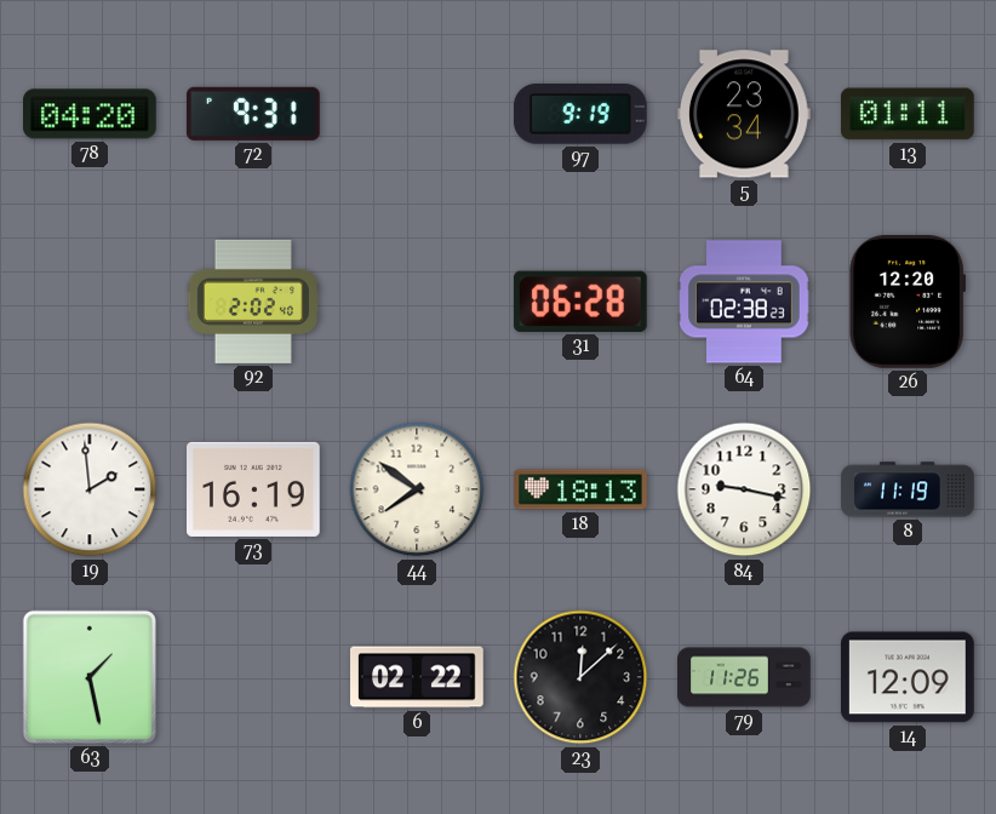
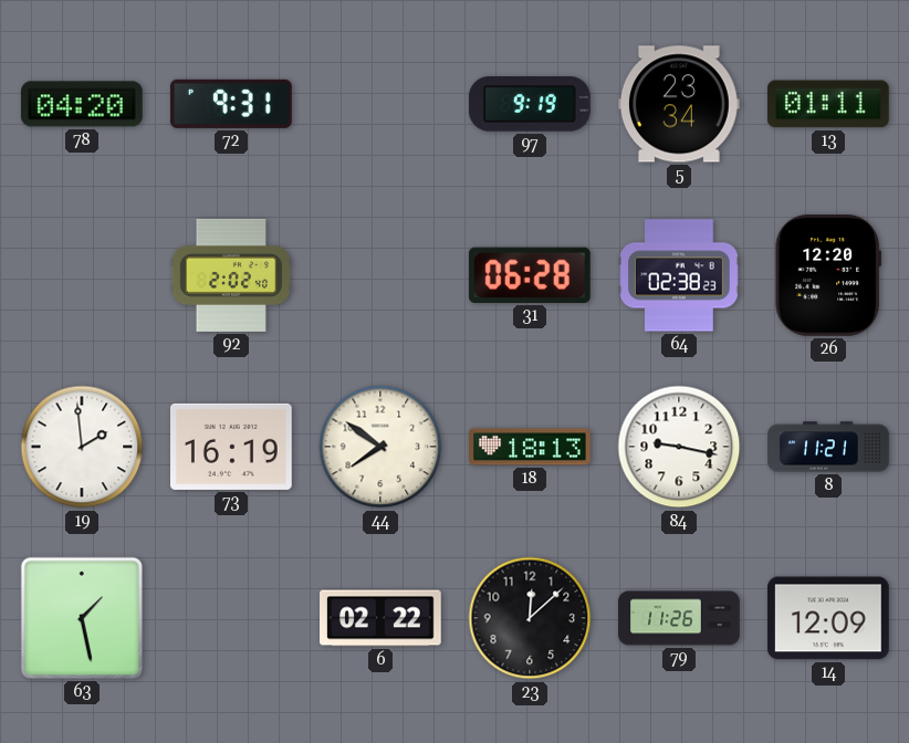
8: 11:19 -> 11:21
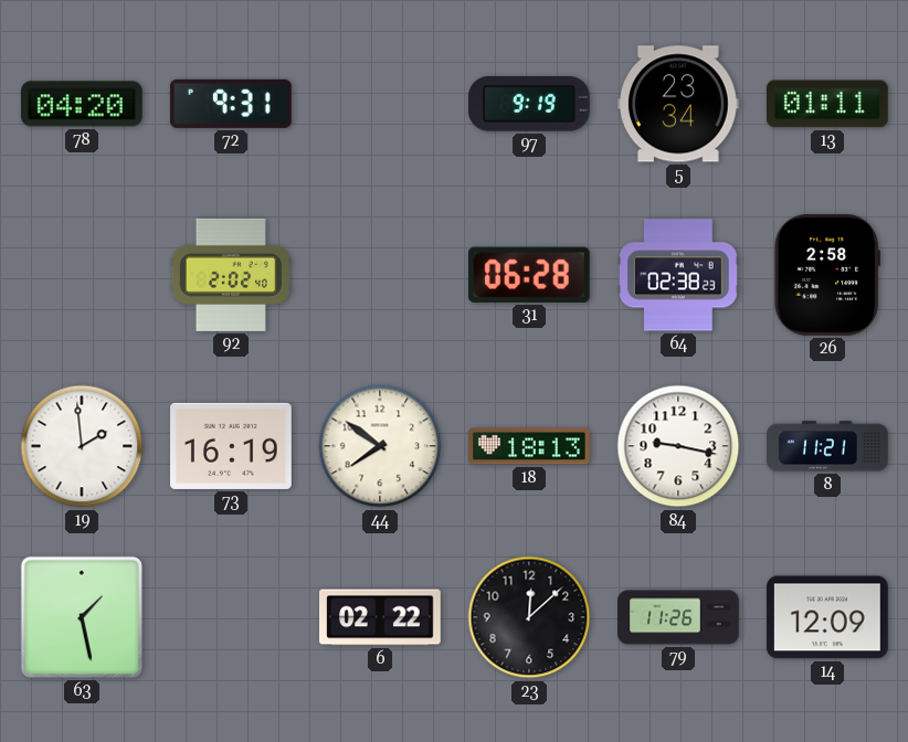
26: 12:20 -> 2:58
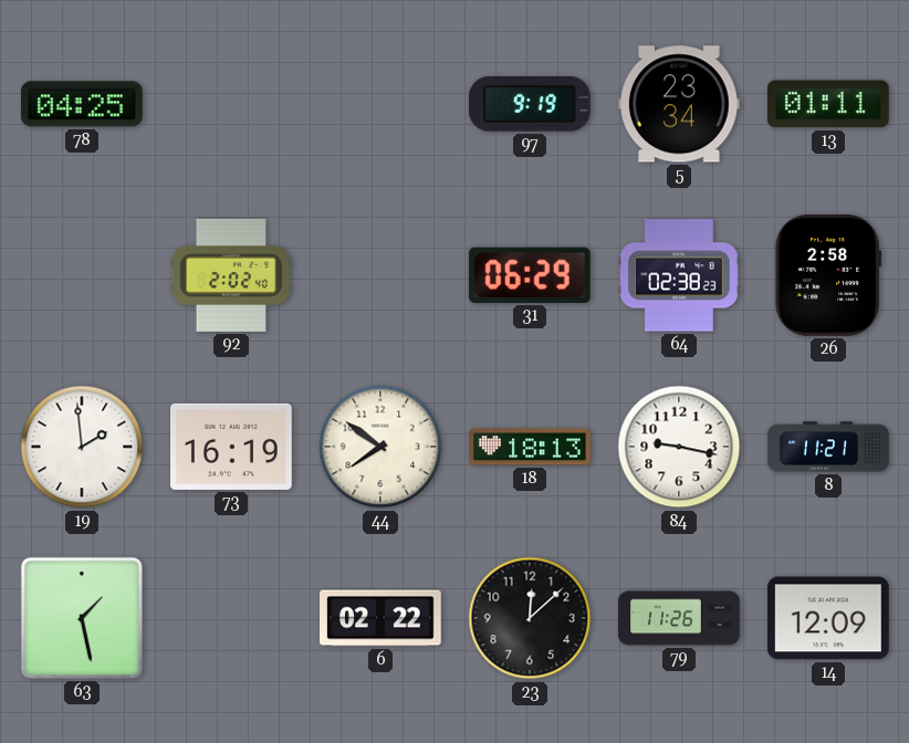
78: 04:20 -> 04:25
72: 9:31 -> none
31: 06:28 -> 06:29
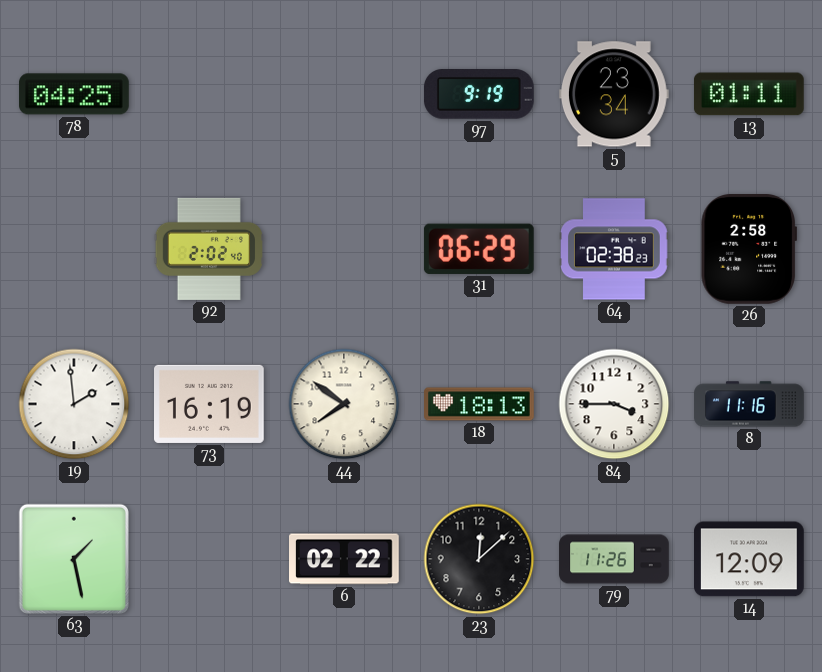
84: 9:17 -> 3:45
8: 11:21 -> 11:16
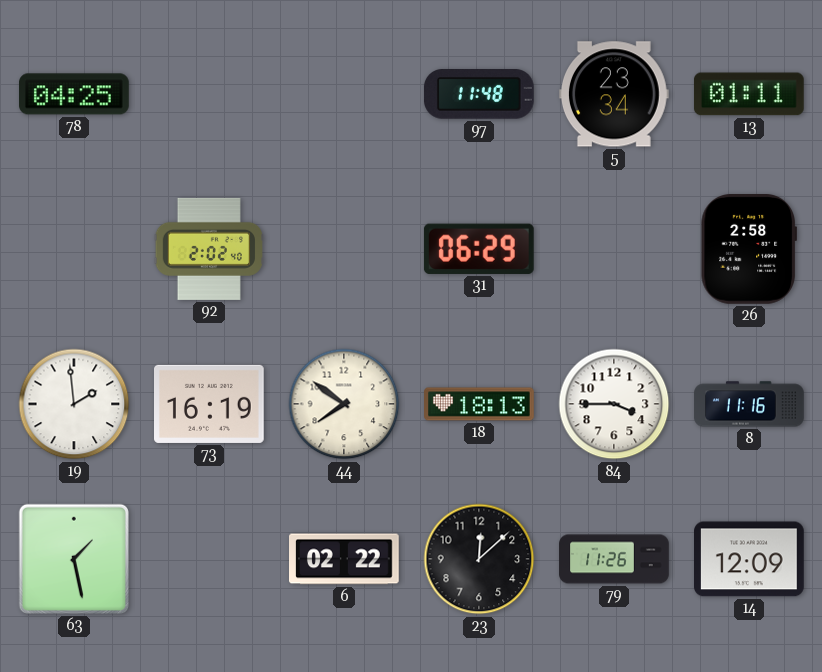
97: 9:19 -> 11:48
64: 02:38 -> none
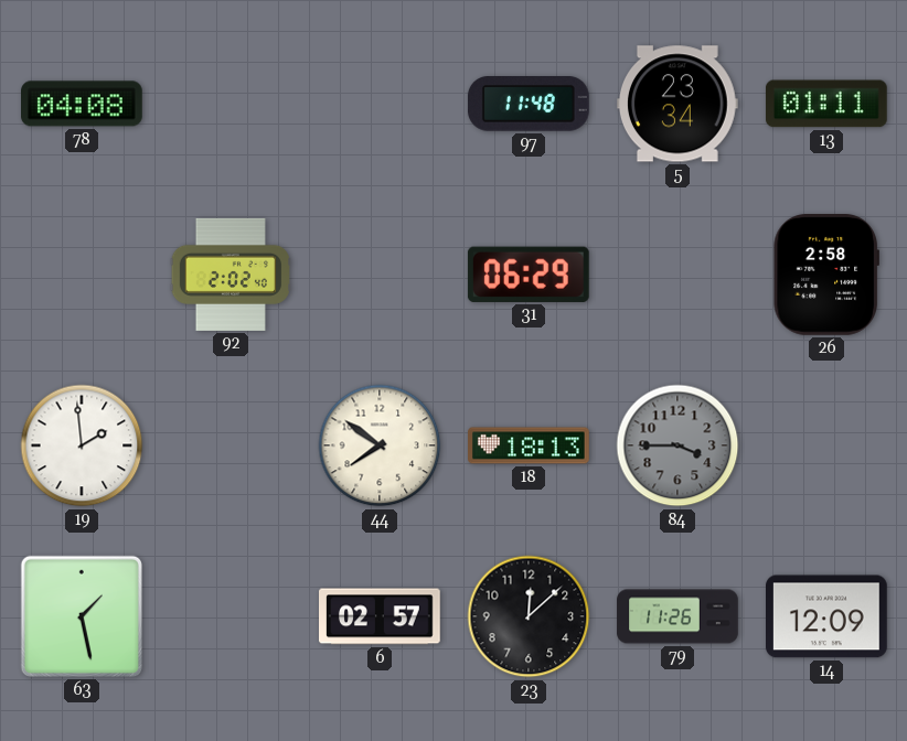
78: 04:25 -> 04:08
73: 16:19 -> none
84 dial: white -> grey
8: 11:16 -> none
6: 02:22 -> 02:57
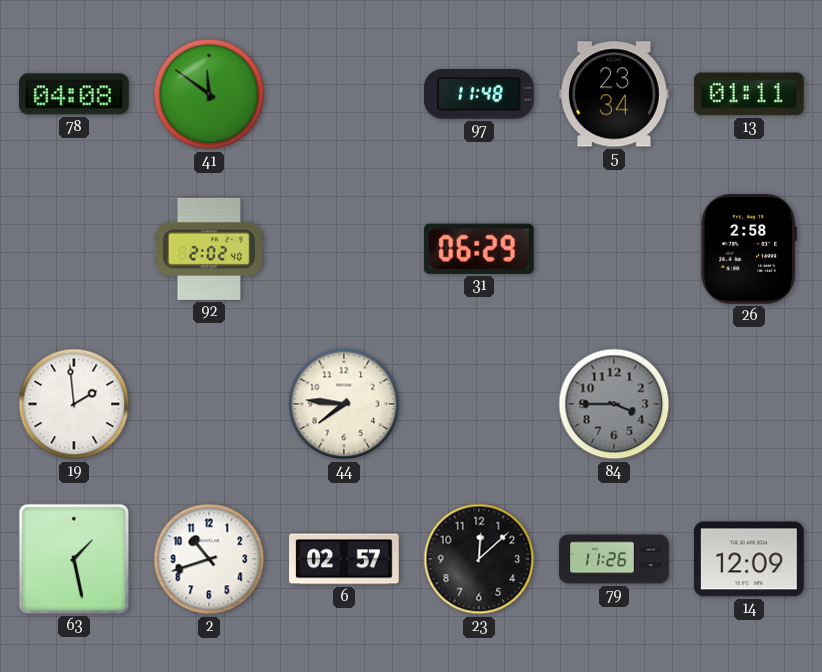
41: none -> 11:51
44: 7:51 -> 7:46
18: 18:13 -> none
2: none -> 10:42
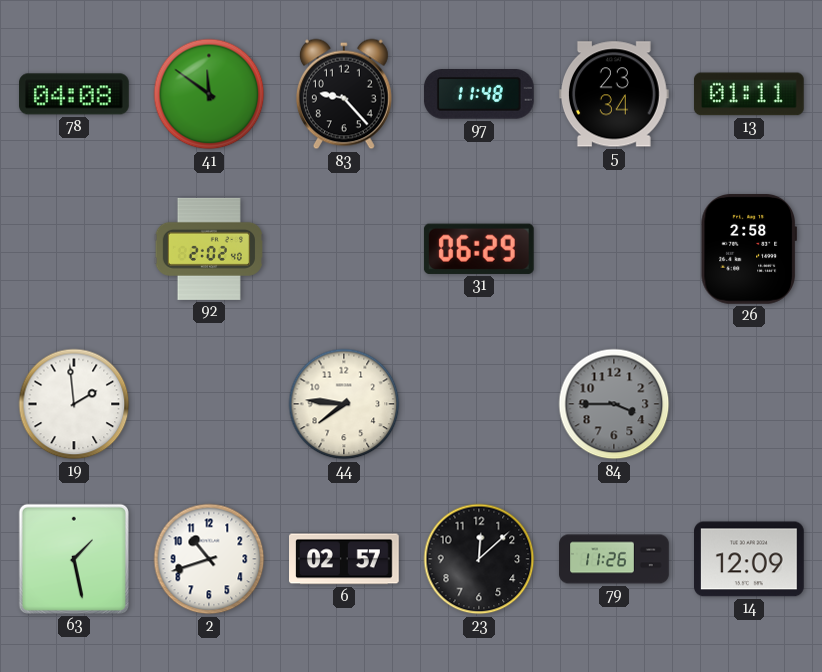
83: none -> 9:23
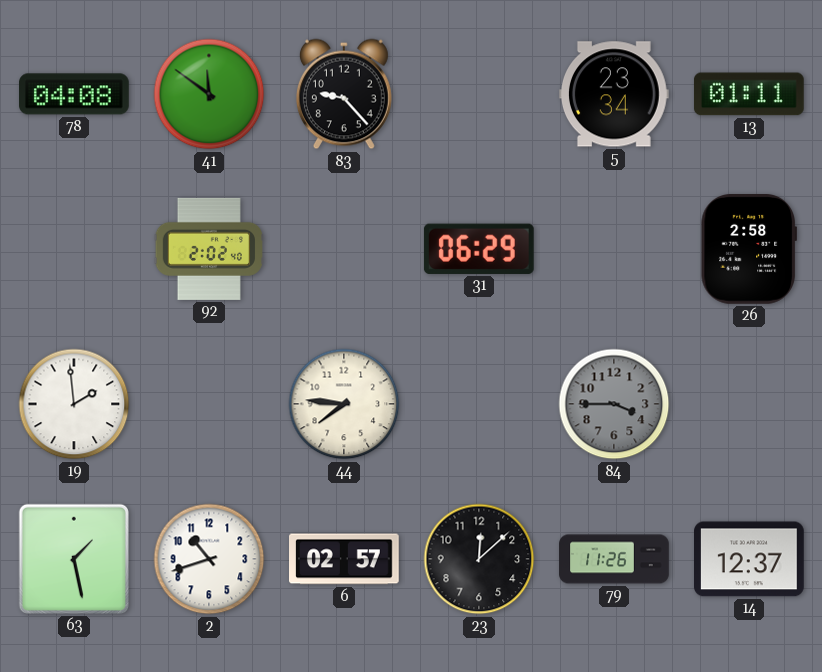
97: 11:48 -> none
14: 12:09 -> 12:37
